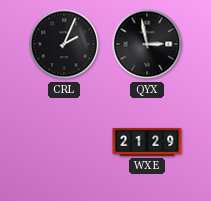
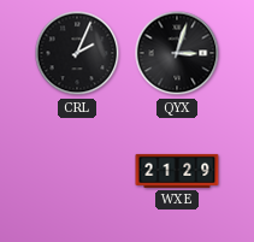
QYX: 2:58 -> 3:03
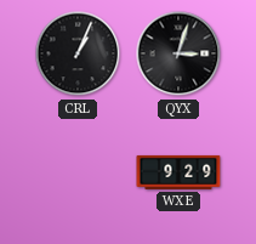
CRL: 2:04 -> 1:04
WXE: 21:29 -> 9:29
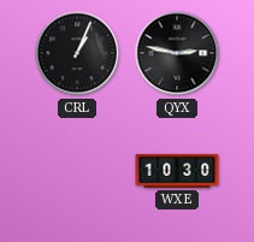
QYX: 3:03 -> 2:47
WXE: 9:29 -> 10:30
